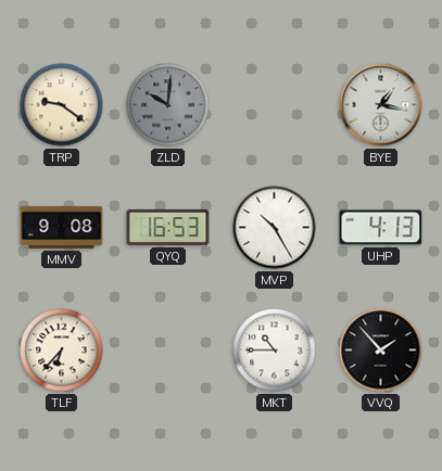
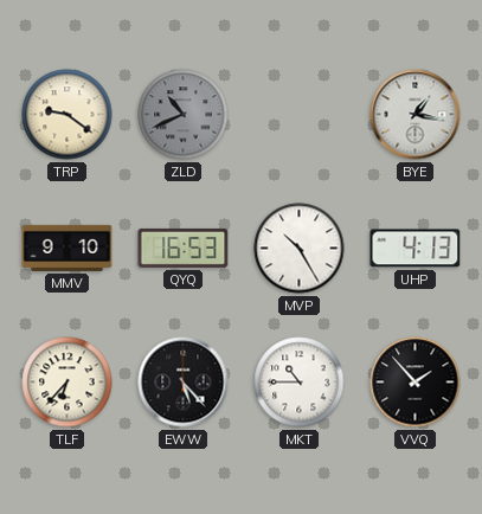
ZLD: 10:01 -> 10:41
MMV: 9:08 -> 9:10
EWW: none -> 5:23
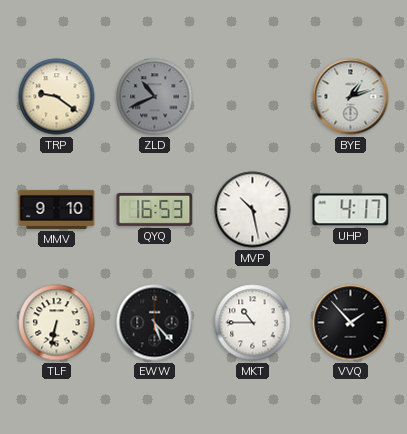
BYE: 1:17 -> 1:12
MVP: 10:25 -> 10:28
UHP: 4:13 -> 4:17
TLF: 6:37 -> 6:32
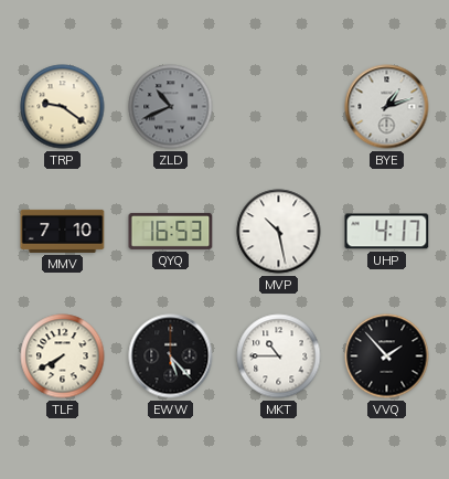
MMV: 9:10 -> 7:10
TLF: 6:32 -> 7:40
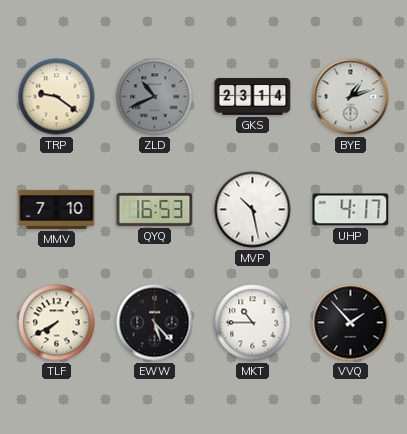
GKS: none -> 23:14
